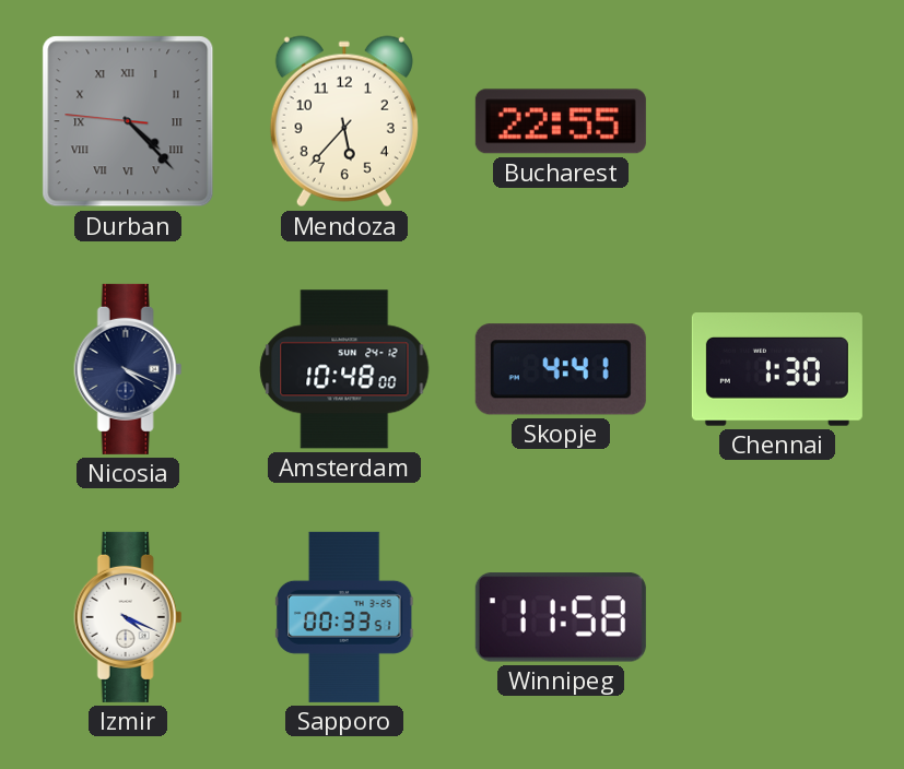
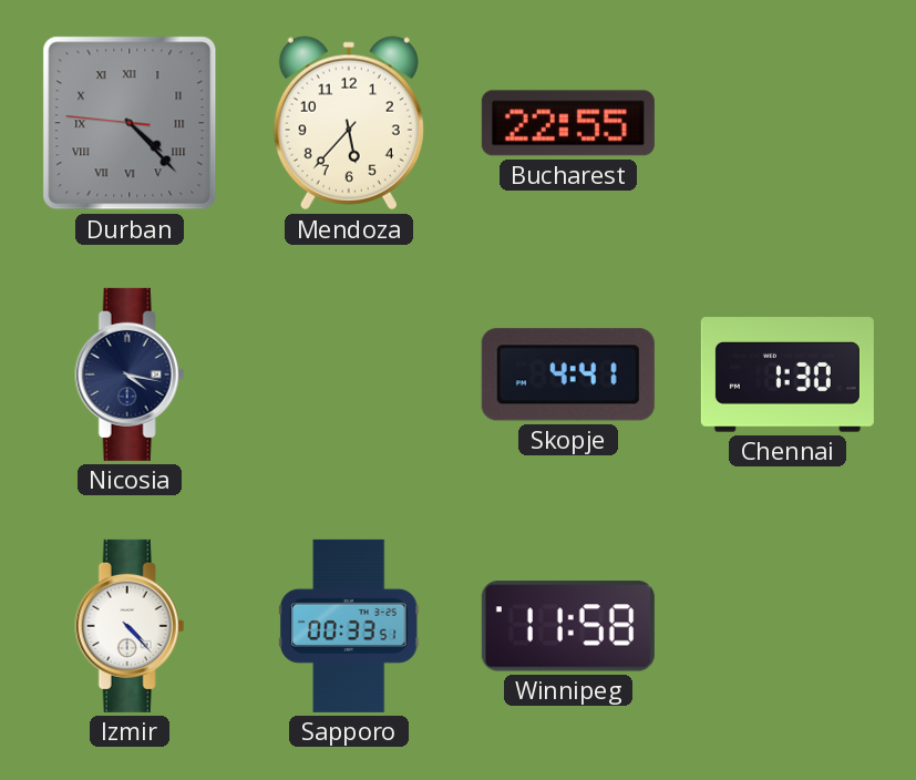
Nicosia: 4:19 -> 4:17
Amsterdam: 10:48 -> none
Izmir: 4:19 -> 4:23
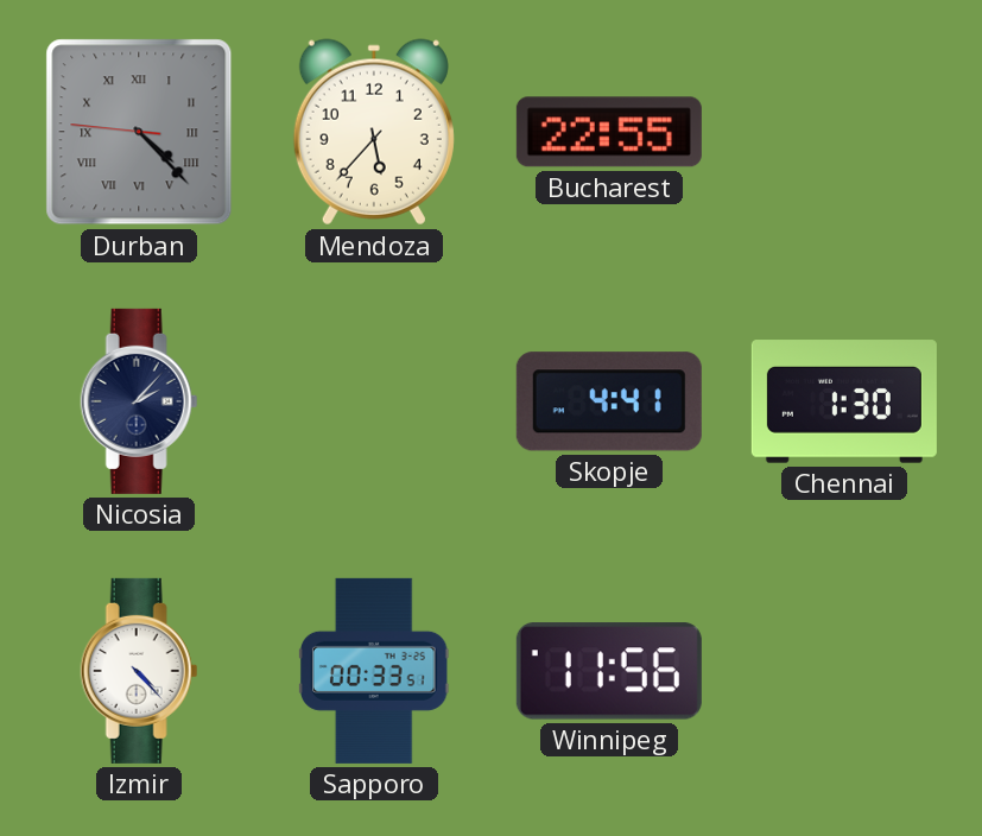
Nicosia: 4:17 -> 2:07
Winnipeg: 11:58 -> 11:56
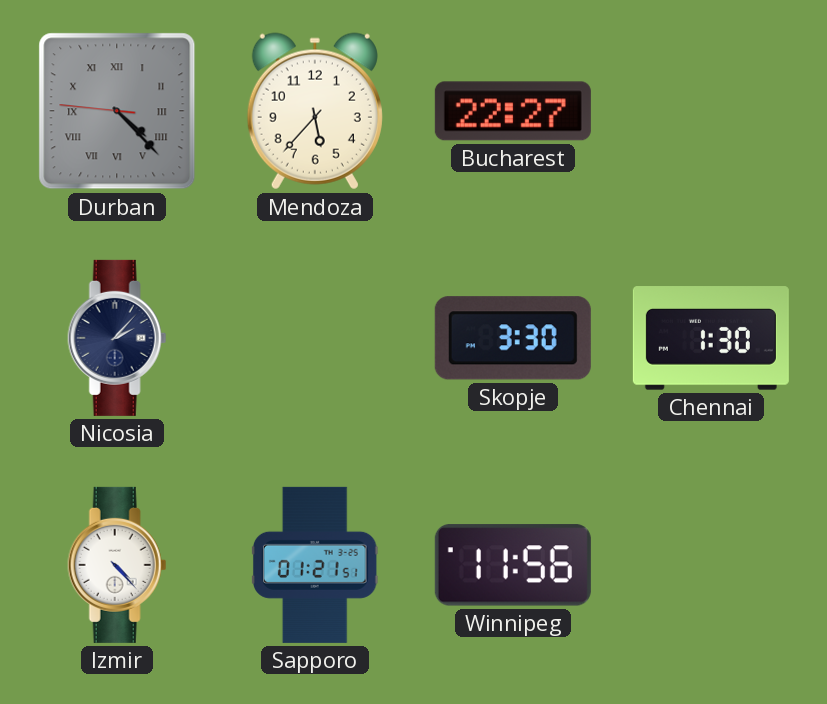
Bucharest: 22:55 -> 22:27
Skopje: 4:41 -> 3:30
Sapporo: 00:33 -> 01:21
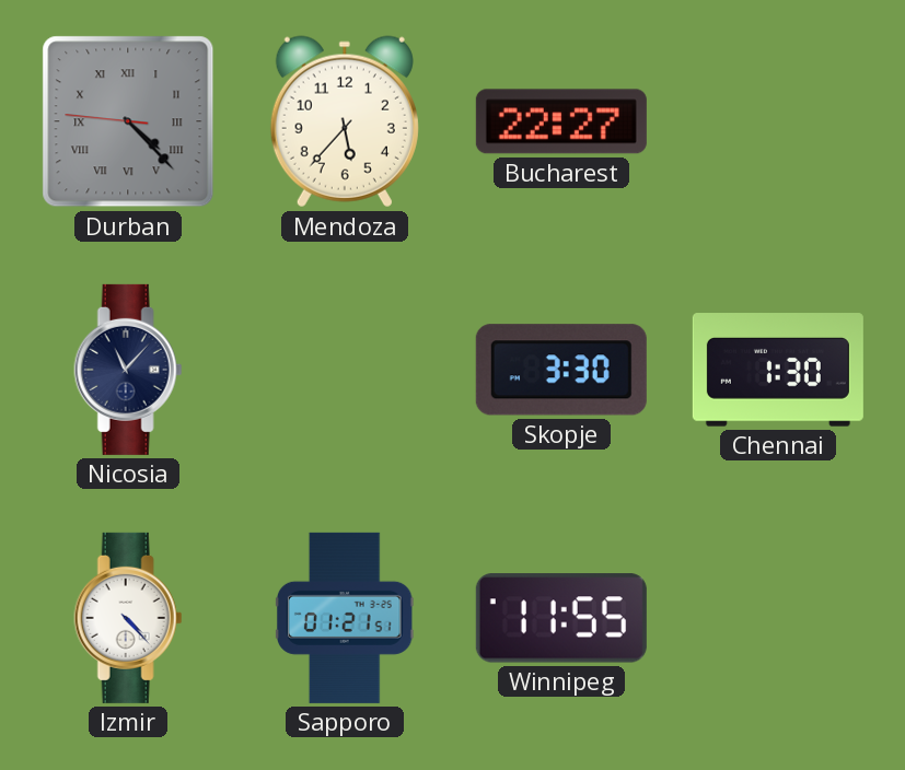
Nicosia: 2:07 -> 11:07
Winnipeg: 11:56 -> 11:55
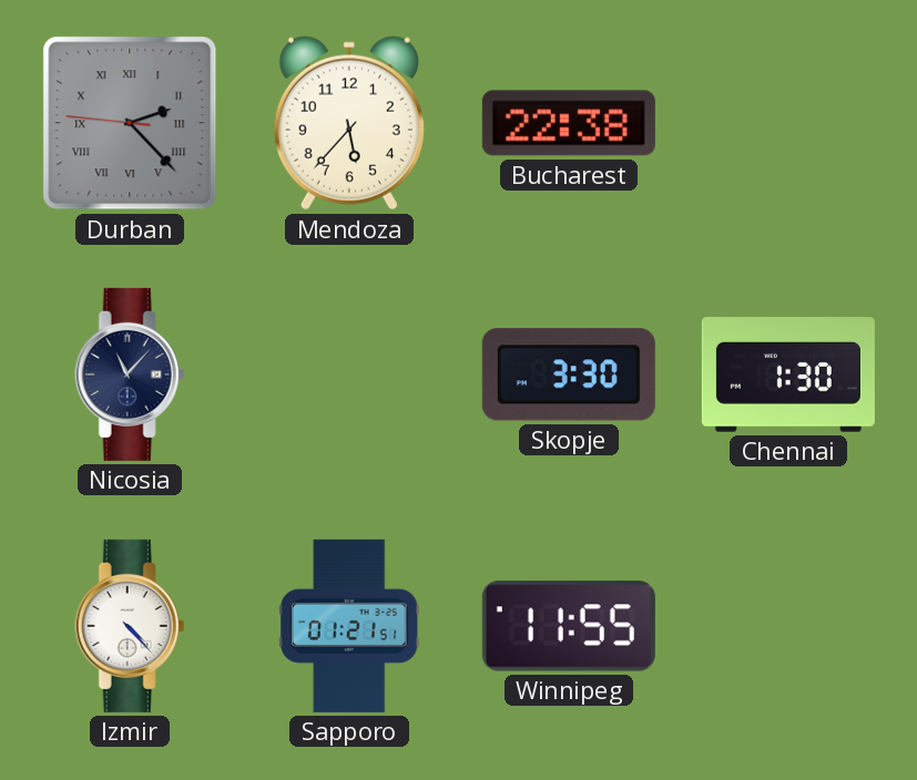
Durban: 4:22 -> 2:22
Bucharest: 22:27 -> 22:38
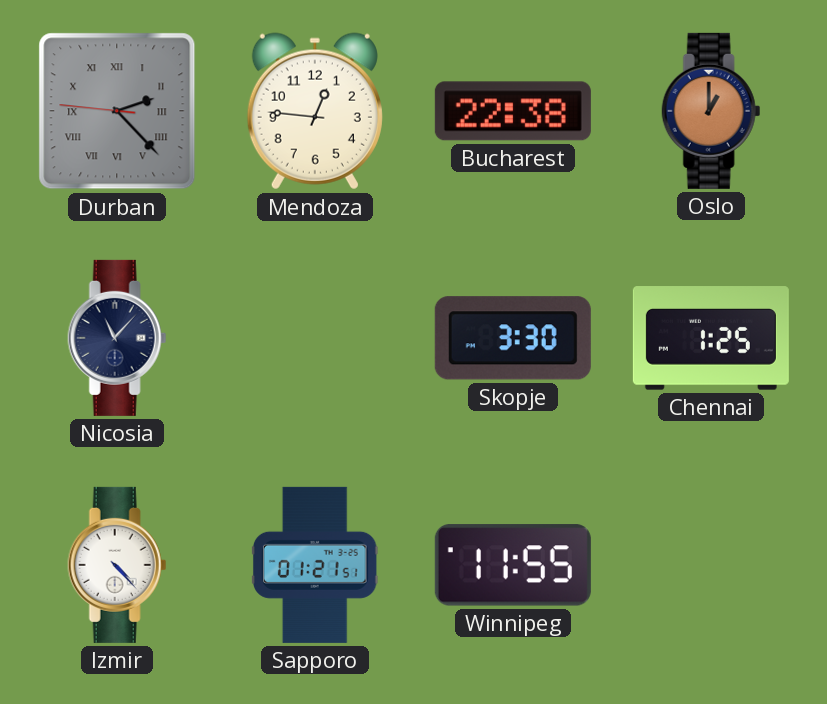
Mendoza: 5:37 -> 12:46
Oslo: none -> 1:00
Chennai: 1:30 -> 1:25
